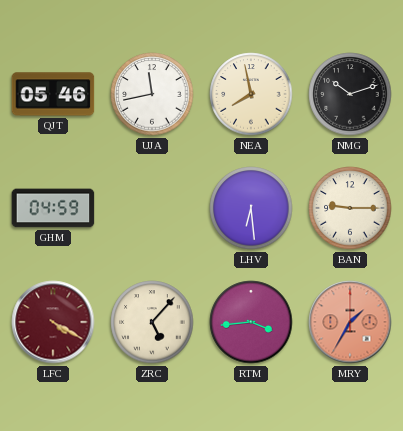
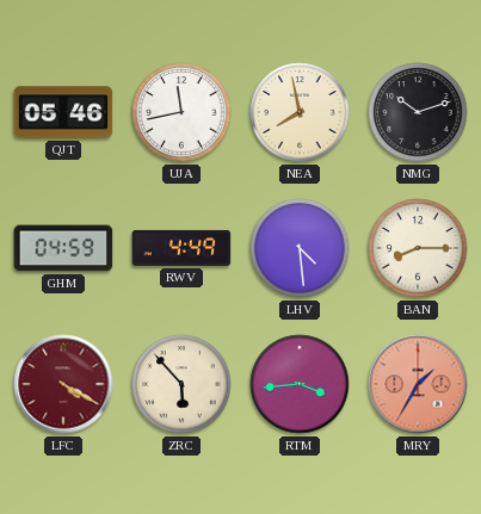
RWV: none -> 4:49
LHV: 6:29 -> 4:29
BAN: 9:15 -> 8:15
ZRC: 5:07 -> 5:53
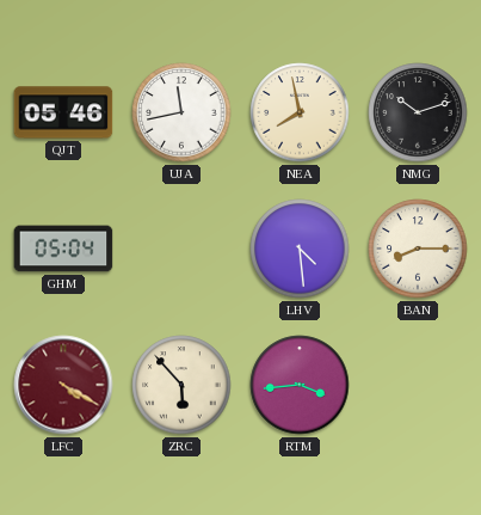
GHM: 04:59 -> 05:04
RWV: 4:49 -> none
MRY: 1:35 -> none
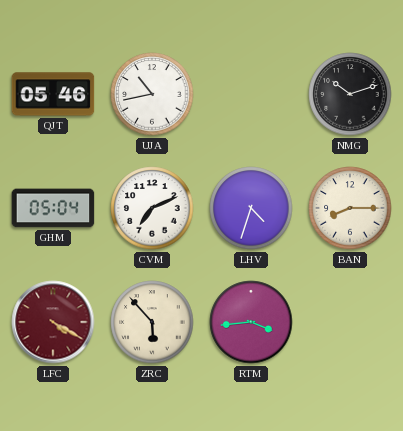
UJA: 11:43 -> 10:43
NEA: 7:58 -> none
CVM: none -> 7:11
LHV: 4:29 -> 4:33
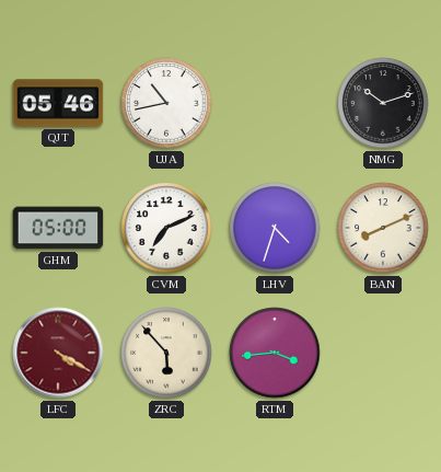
GHM: 05:04 -> 05:00
BAN: 8:15 -> 8:11
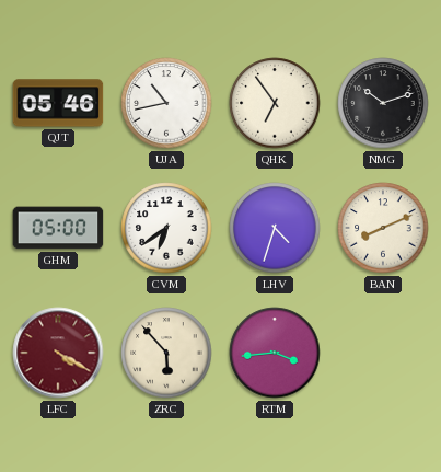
QHK: none -> 6:54
CVM: 7:11 -> 6:39
